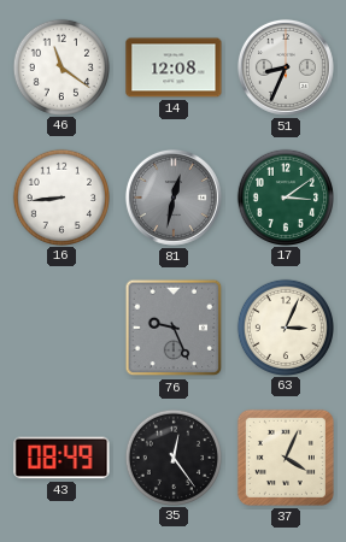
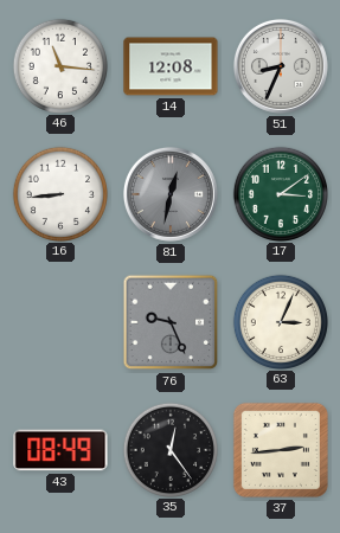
46: 11:21 -> 11:16
37: 4:04 -> 2:44
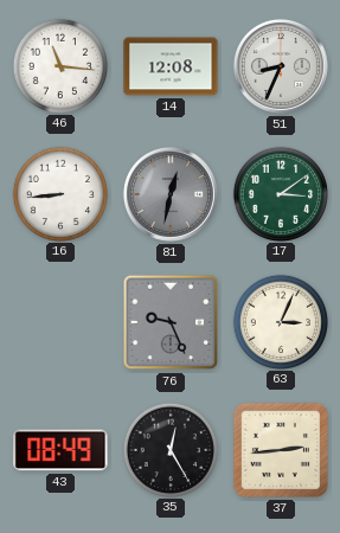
35: 12:24 -> 12:25
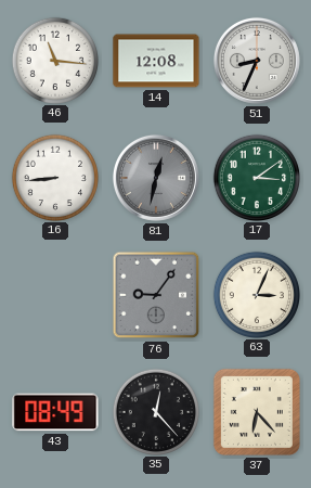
76: 9:26 -> 9:06
35: 12:25 -> 12:23
37: 2:44 -> 6:23
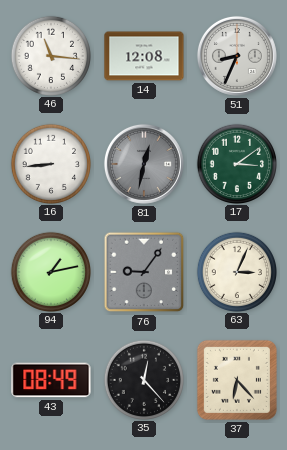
94: none -> 1:13
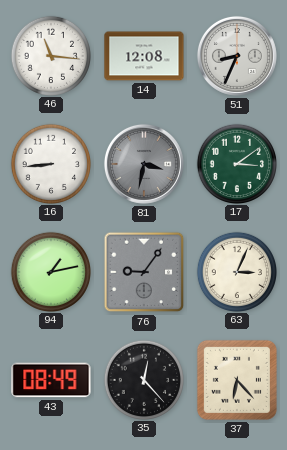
81: 12:32 -> 3:32
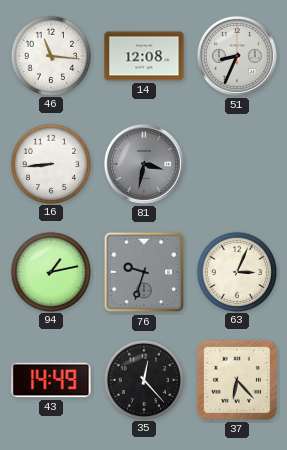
17: 3:09 -> none
76: 9:06 -> 9:33
43: 08:49 -> 14:49
